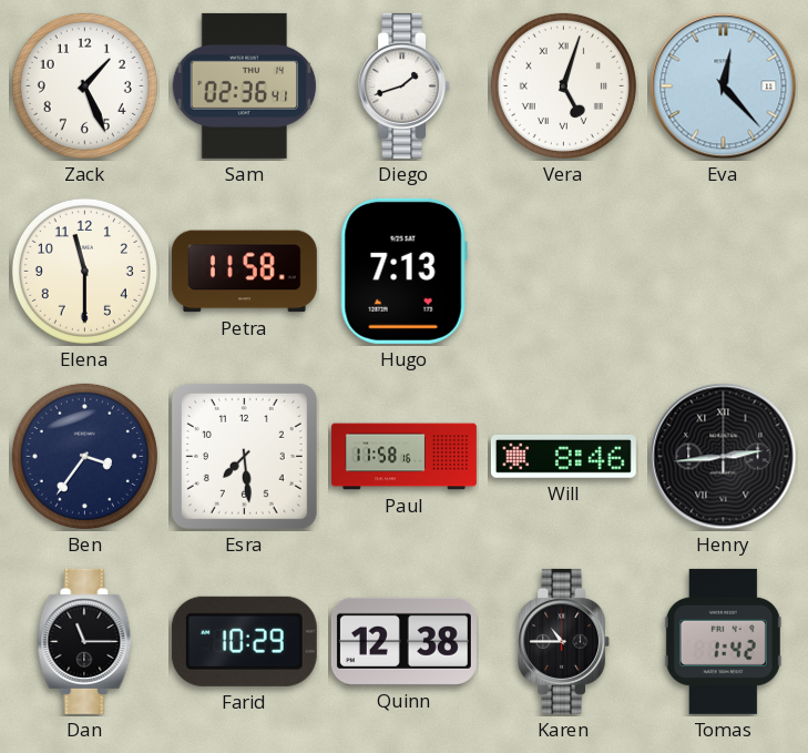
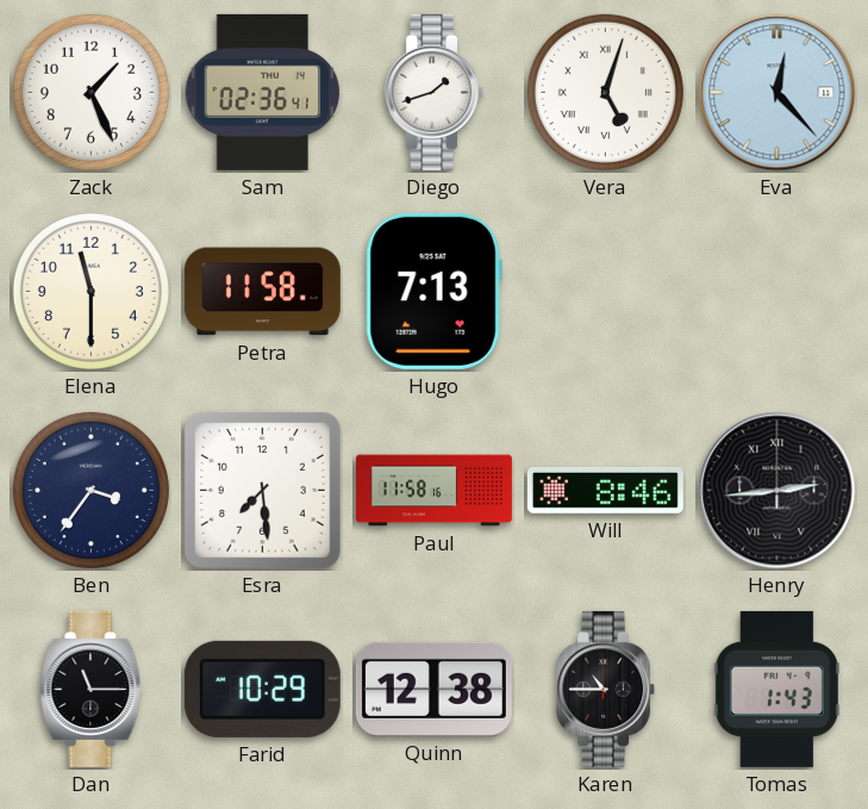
Tomas: 1:42 -> 1:43
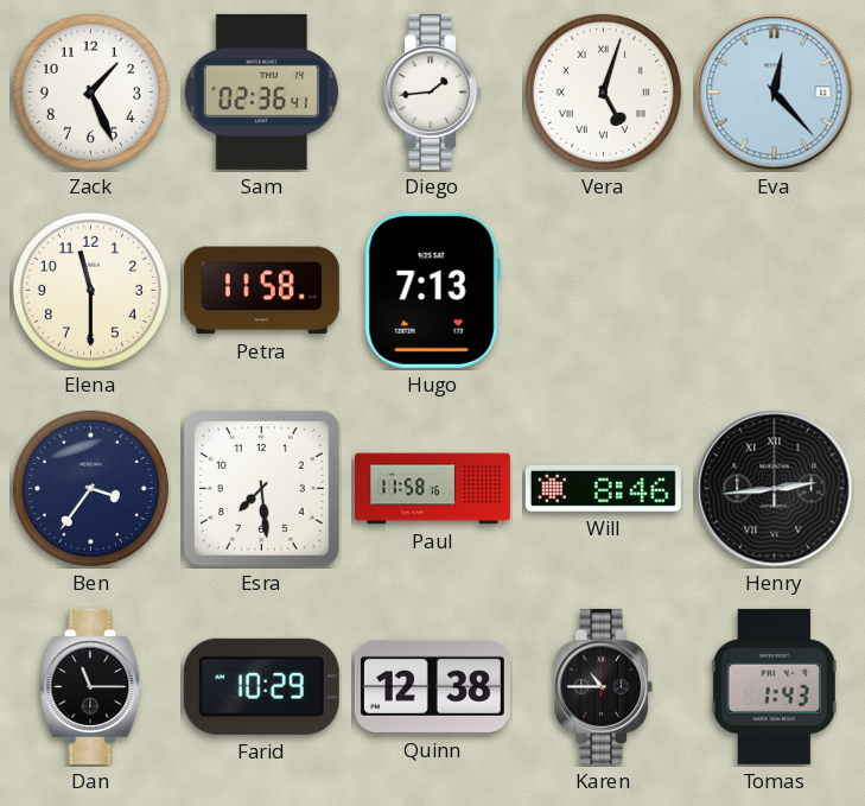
Diego: 1:42 -> 1:44
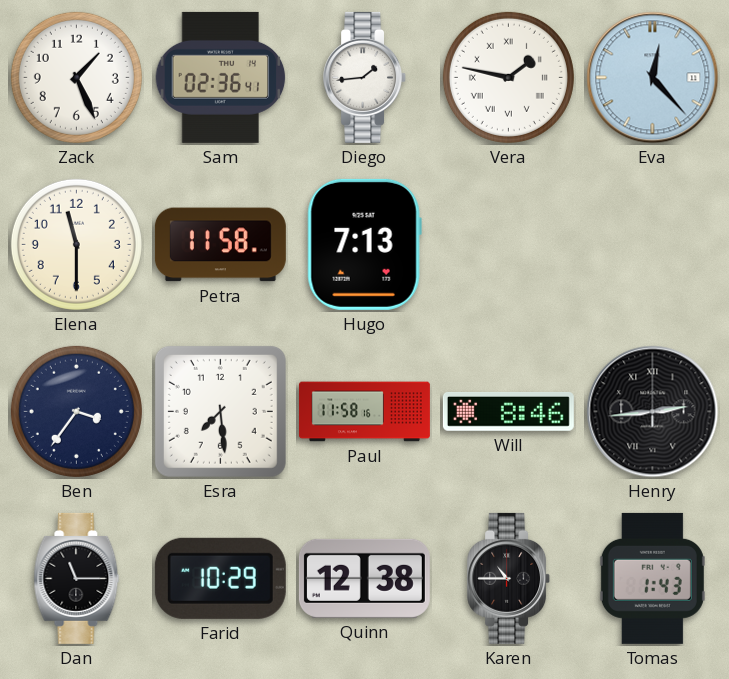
Vera: 5:03 -> 1:47
